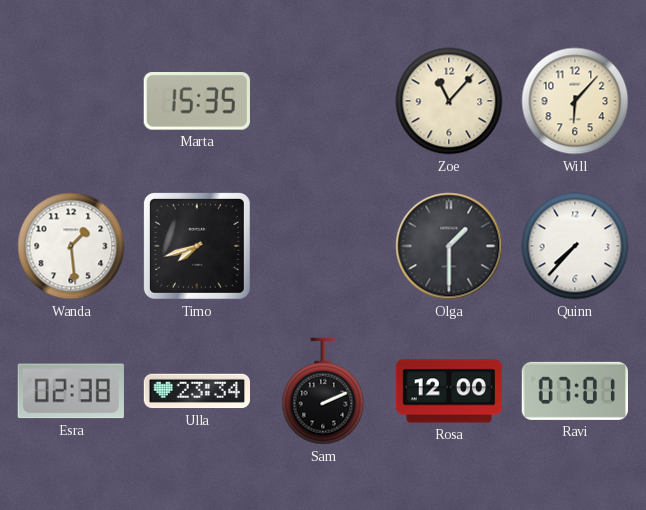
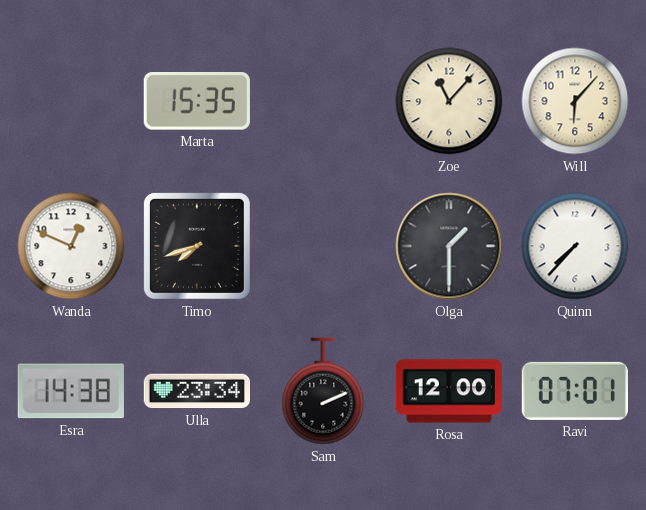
Wanda: 1:29 -> 12:49
Esra: 02:38 -> 14:38
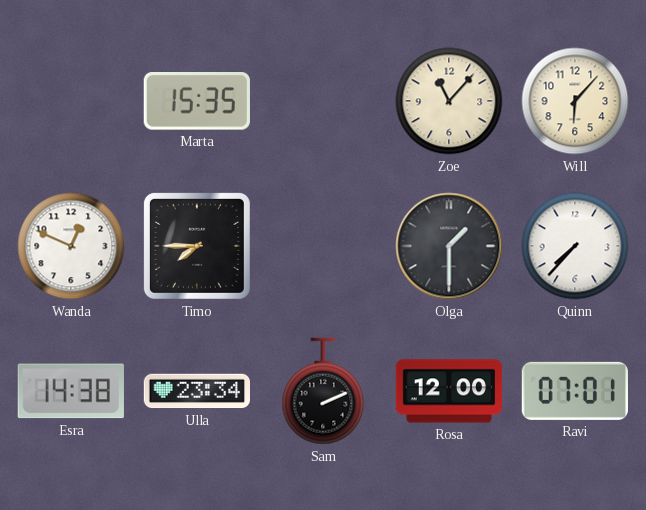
Timo: 7:42 -> 7:45
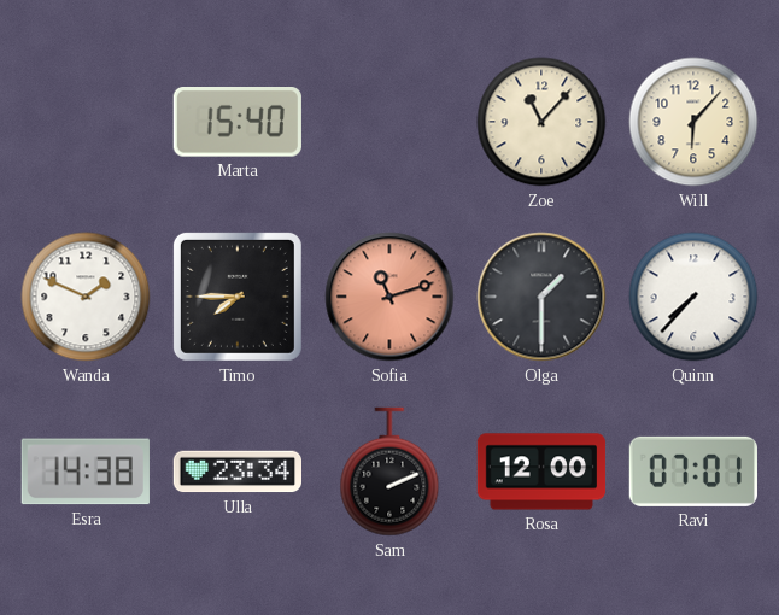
Marta: 15:35 -> 15:40
Wanda: 12:49 -> 1:49
Sofia: none -> 11:12
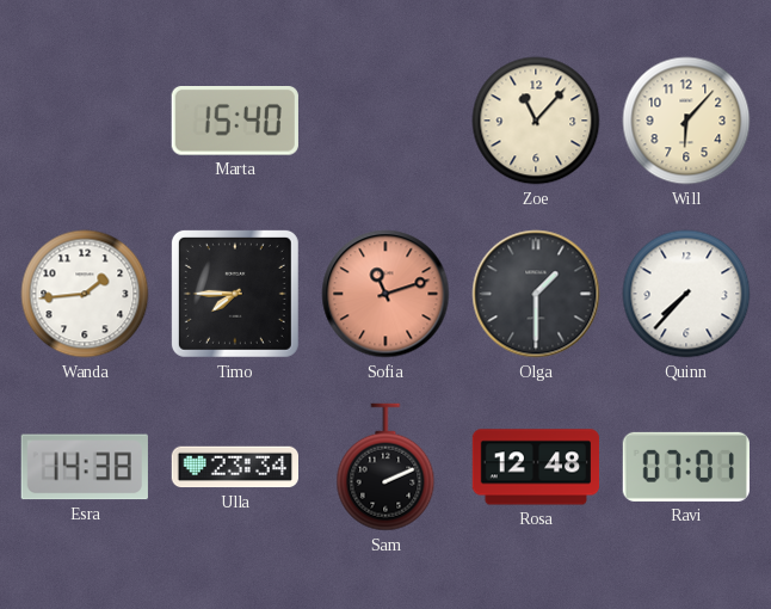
Wanda: 1:49 -> 1:44
Rosa: 12:00 -> 12:48
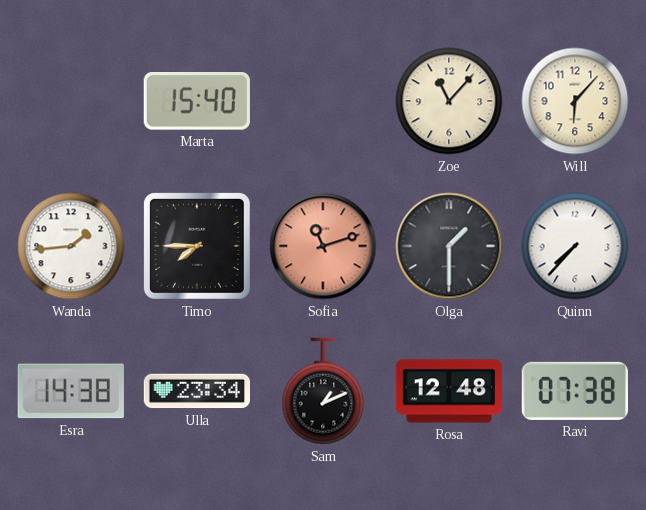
Sam: 2:11 -> 1:11
Ravi: 07:01 -> 07:38
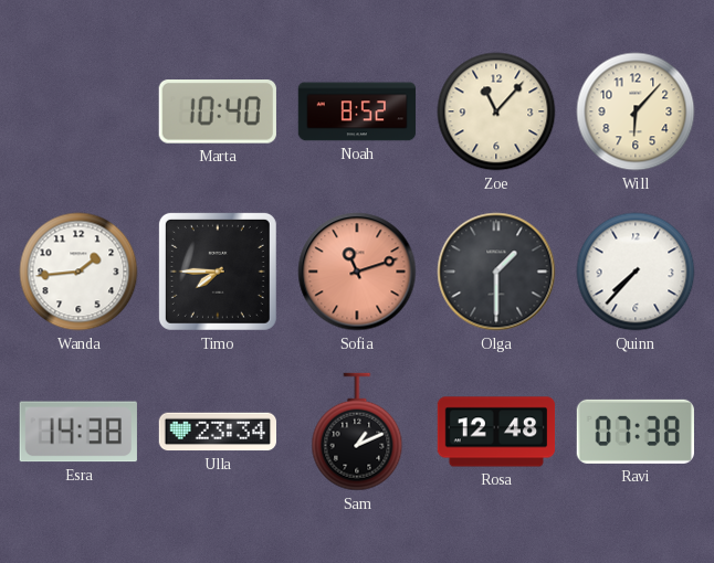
Marta: 15:40 -> 10:40
Noah: none -> 8:52
